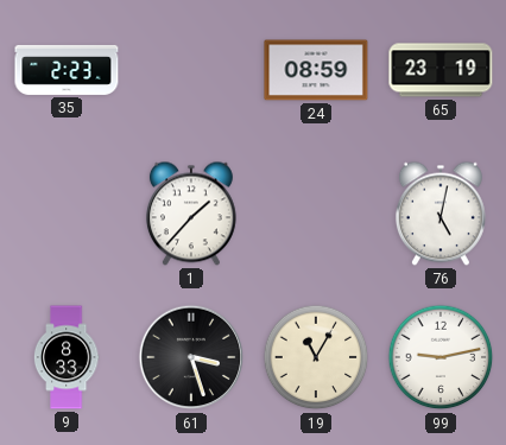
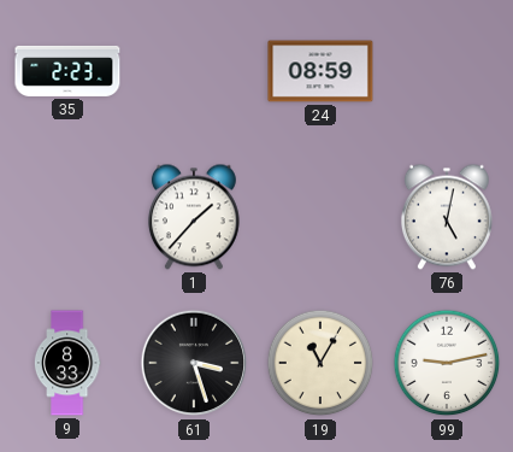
65: 23:19 -> none
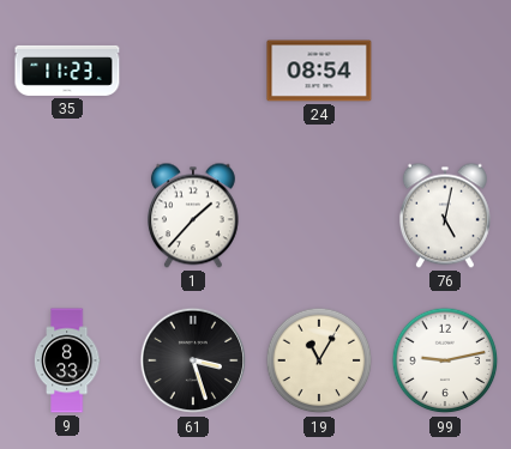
35: 2:23 -> 11:23
24: 08:59 -> 08:54
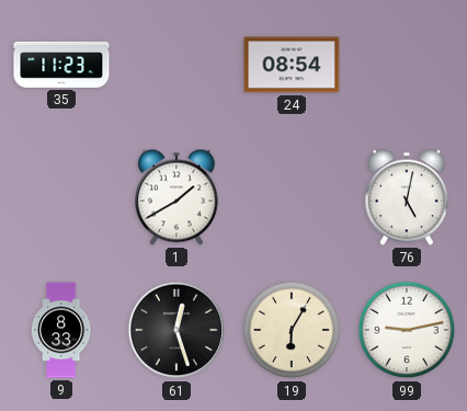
1: 1:37 -> 1:40
61: 3:27 -> 12:27
19: 11:05 -> 6:05
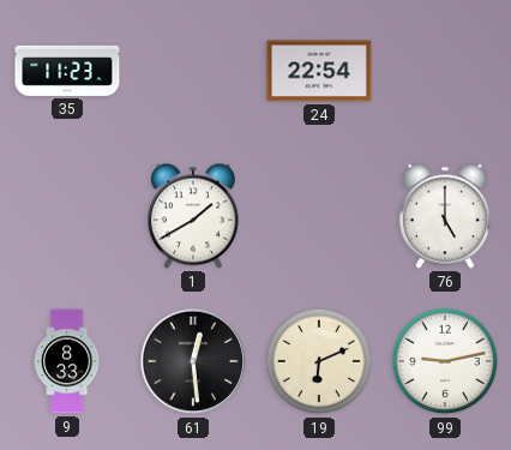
24: 08:54 -> 22:54
76: 5:02 -> 5:00
61: 12:27 -> 12:29
19: 6:05 -> 6:11
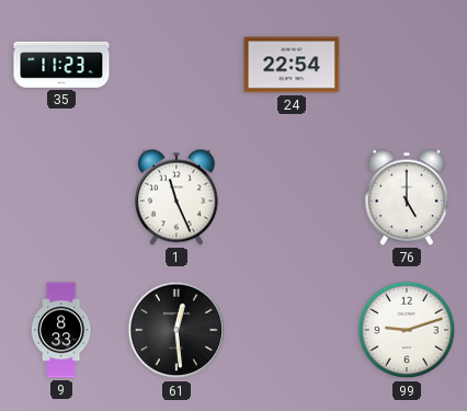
1: 1:40 -> 11:26
19: 6:11 -> none
99: 9:13 -> 9:12
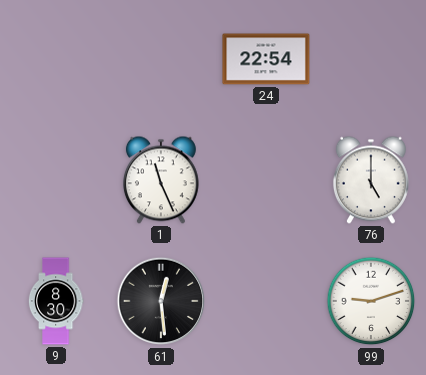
35: 11:23 -> none
9: 8:33 -> 8:30
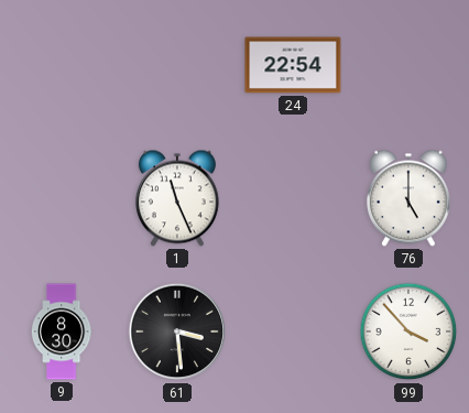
61: 12:29 -> 3:29
99: 9:12 -> 3:53
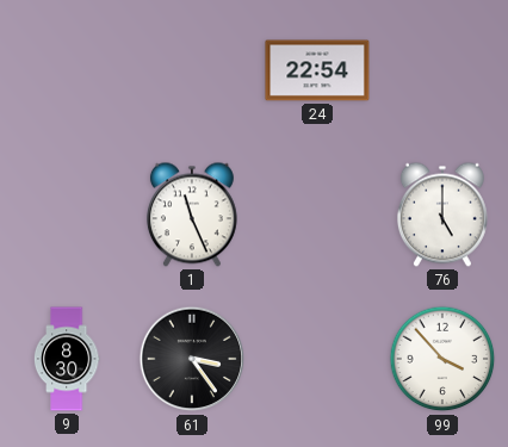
61: 3:29 -> 3:24
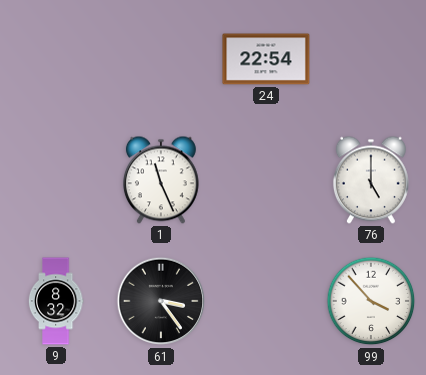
9: 8:30 -> 8:32
